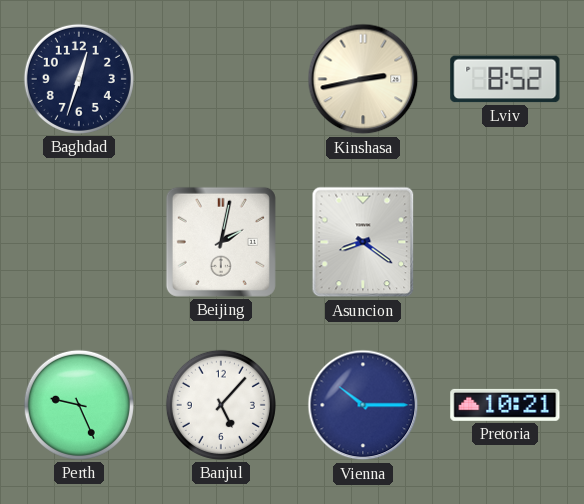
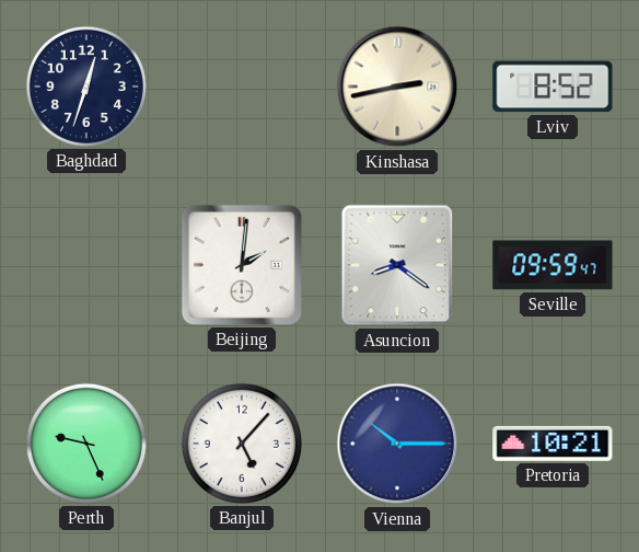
Beijing: 2:02 -> 2:01
Seville: none -> 09:59
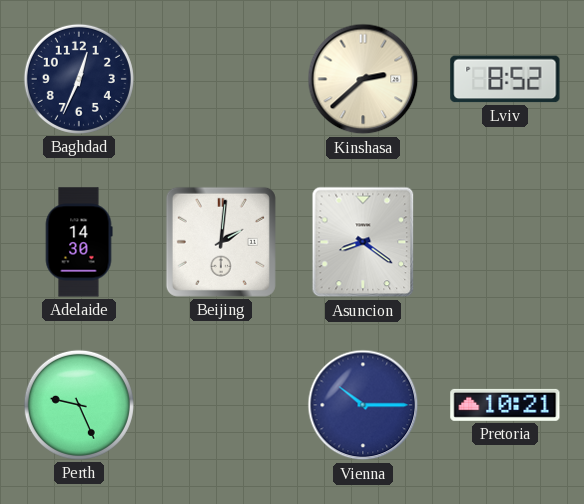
Baghdad: 12:33 -> 12:34
Kinshasa: 2:43 -> 2:38
Adelaide: none -> 14:30
Seville: 09:59 -> none
Banjul: 5:07 -> none
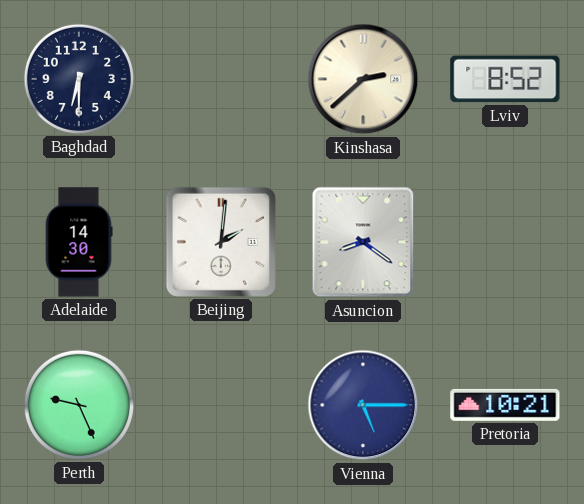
Baghdad: 12:34 -> 6:30
Vienna: 10:15 -> 5:15
